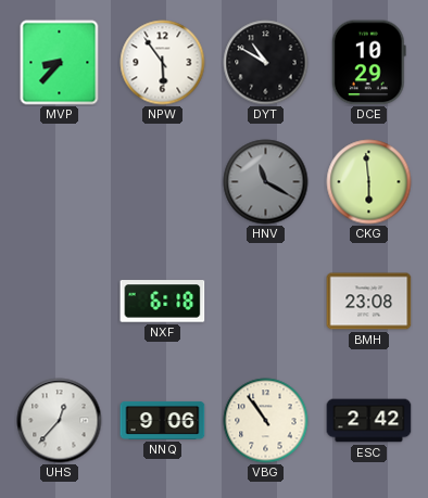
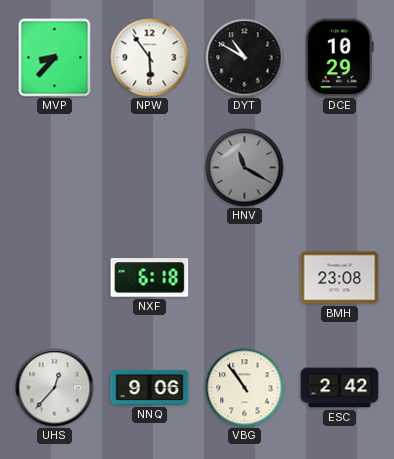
CKG: 5:59 -> none
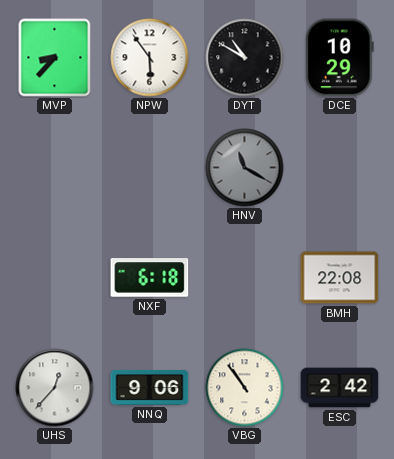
BMH: 23:08 -> 22:08
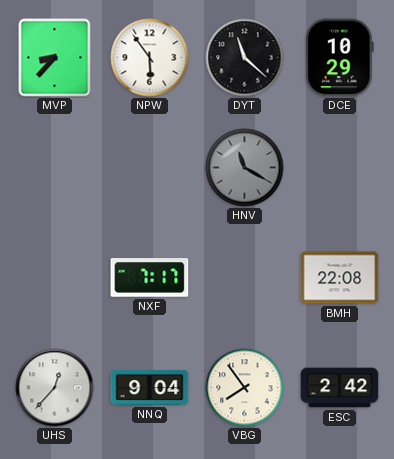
DYT: 10:50 -> 11:22
NXF: 6:18 -> 7:17
NNQ: 9:06 -> 9:04
VBG: 10:54 -> 7:54
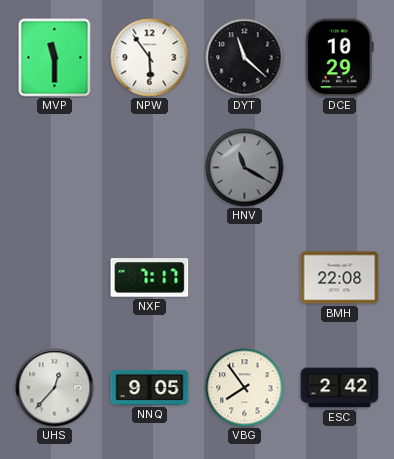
MVP: 8:37 -> 11:30
NNQ: 9:04 -> 9:05
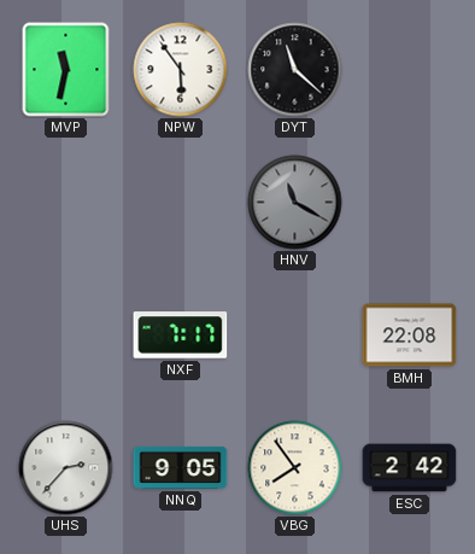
MVP: 11:30 -> 11:32
DCE: 10:29 -> none
UHS: 12:37 -> 2:37
